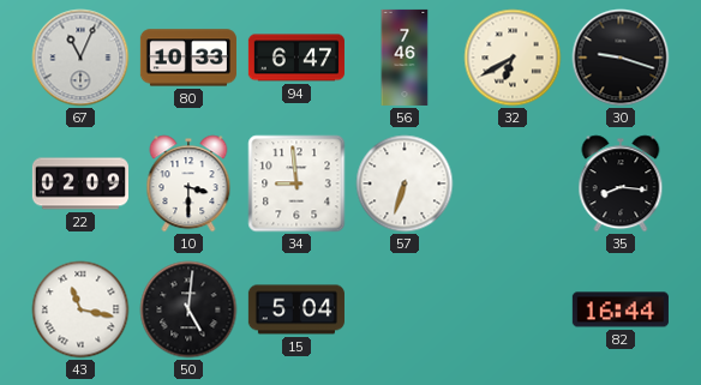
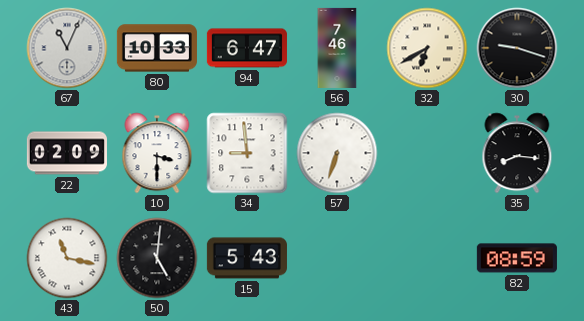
15: 5:04 -> 5:43
82: 16:44 -> 08:59
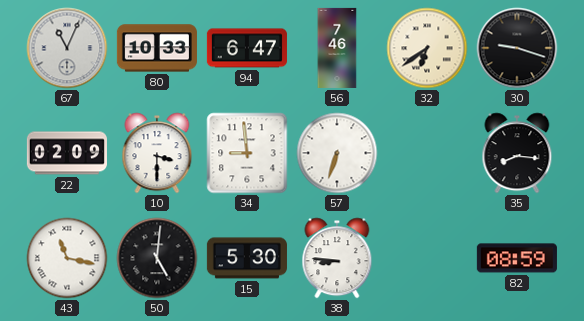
32: 6:40 -> 6:39
15: 5:43 -> 5:30
38: none -> 8:46
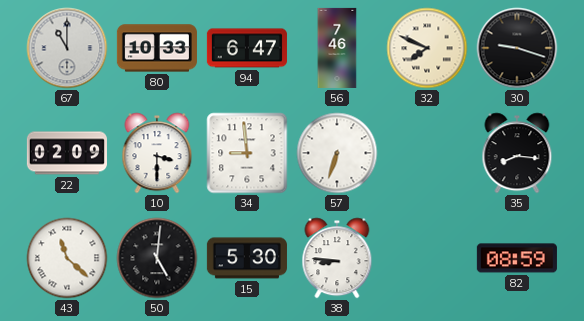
67: 11:04 -> 11:00
32: 6:39 -> 7:49
43: 11:17 -> 11:22
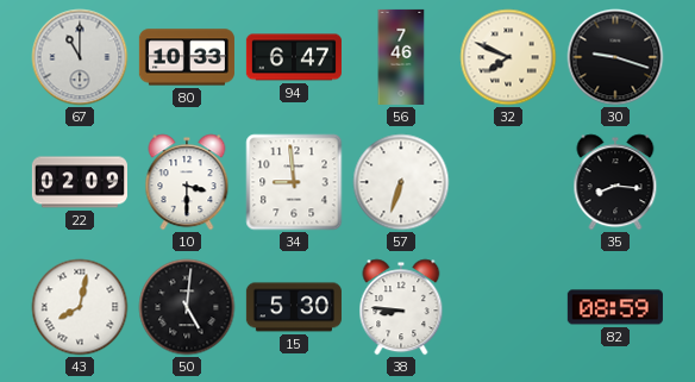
43: 11:22 -> 8:02
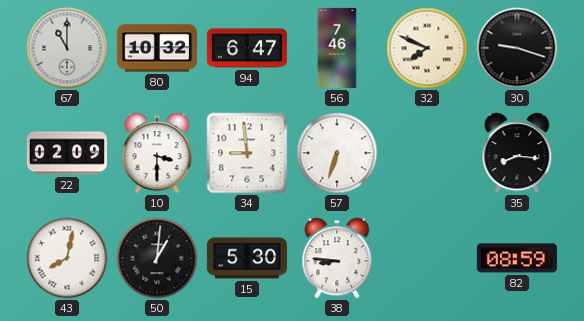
80: 10:33 -> 10:32
50: 5:01 -> 1:01
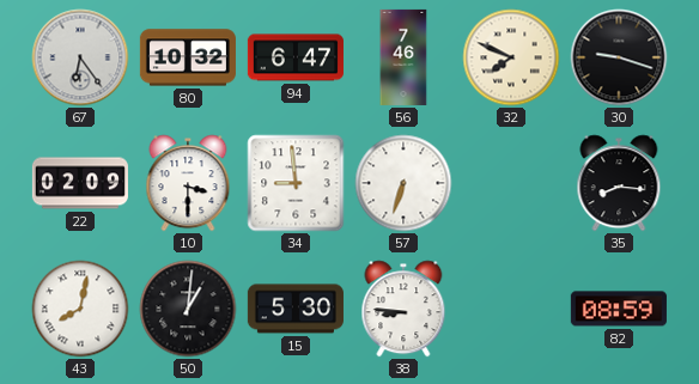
67: 11:00 -> 6:24
